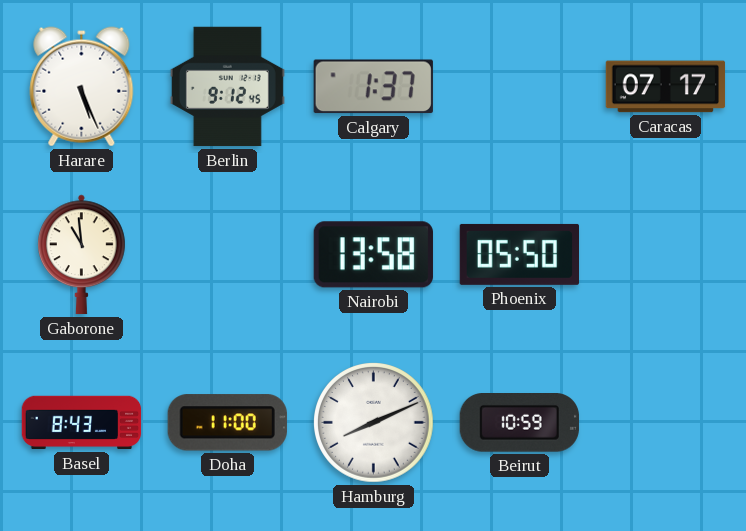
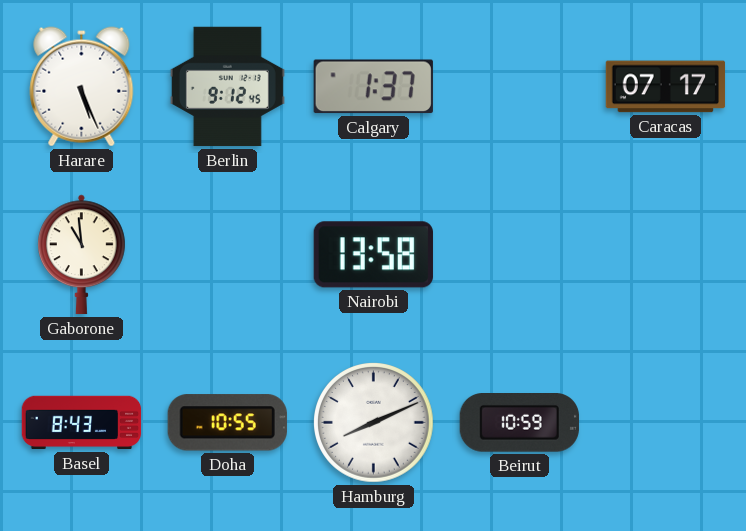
Phoenix: 05:50 -> none
Doha: 11:00 -> 10:55
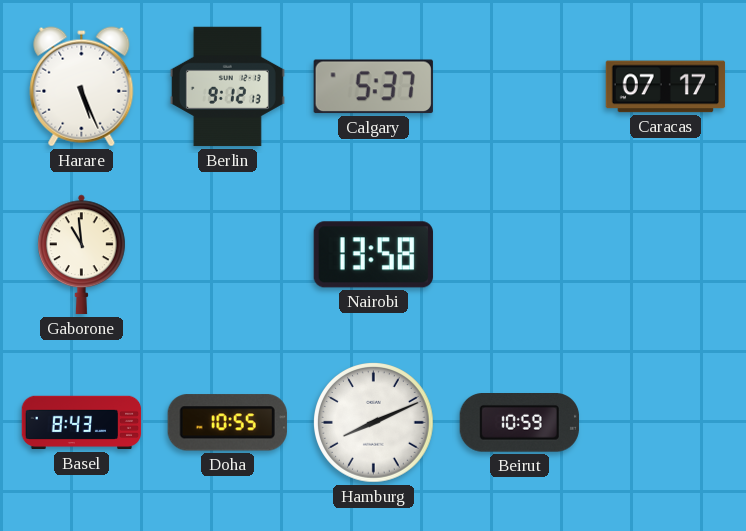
Berlin: 9:12:45 -> 9:12:13
Calgary: 1:37 -> 5:37
